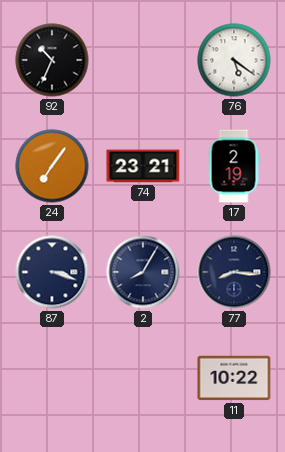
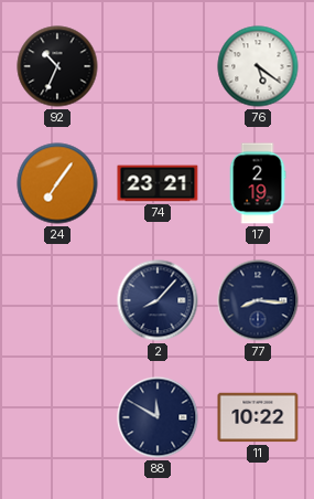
87: 3:18 -> none
2: 8:05 -> 8:07
88: none -> 11:50
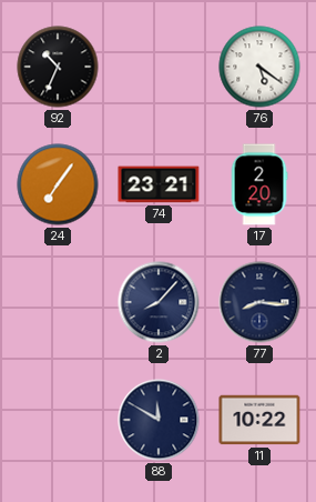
17: 2:19 -> 2:20
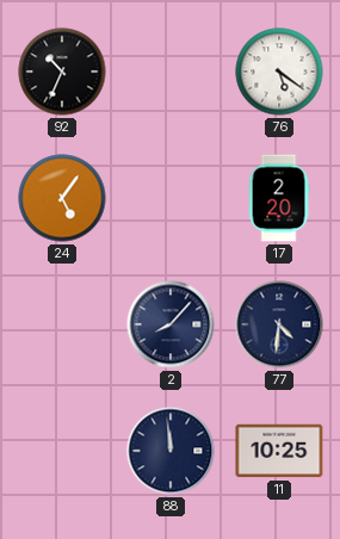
24: 7:06 -> 5:06
74: 23:21 -> none
77: 8:16 -> 4:31
88: 11:50 -> 11:59
11: 10:22 -> 10:25
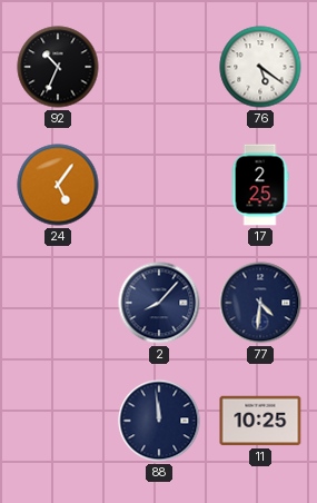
17: 2:20 -> 2:25
